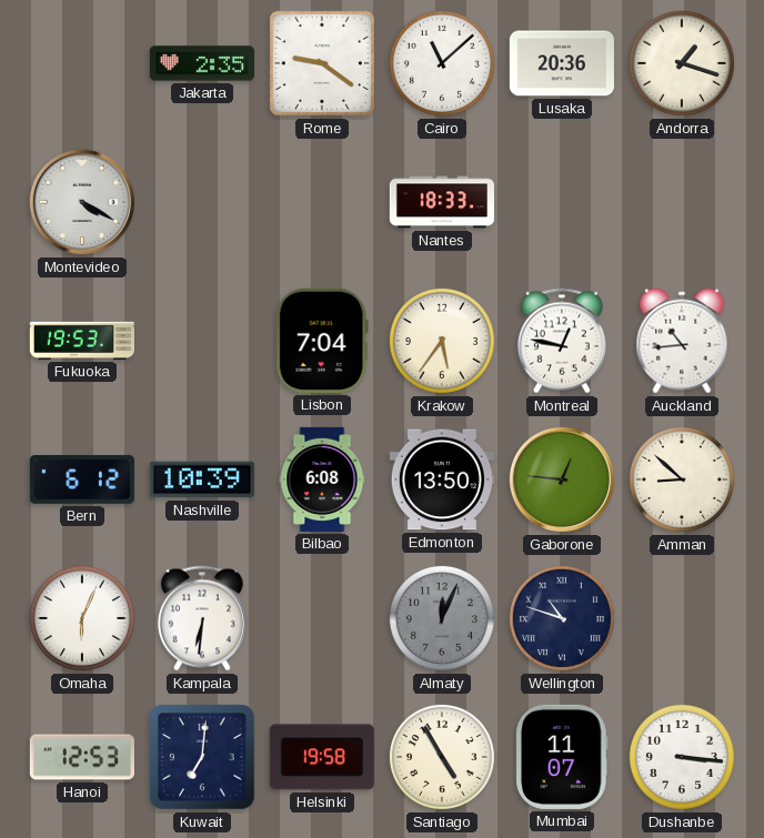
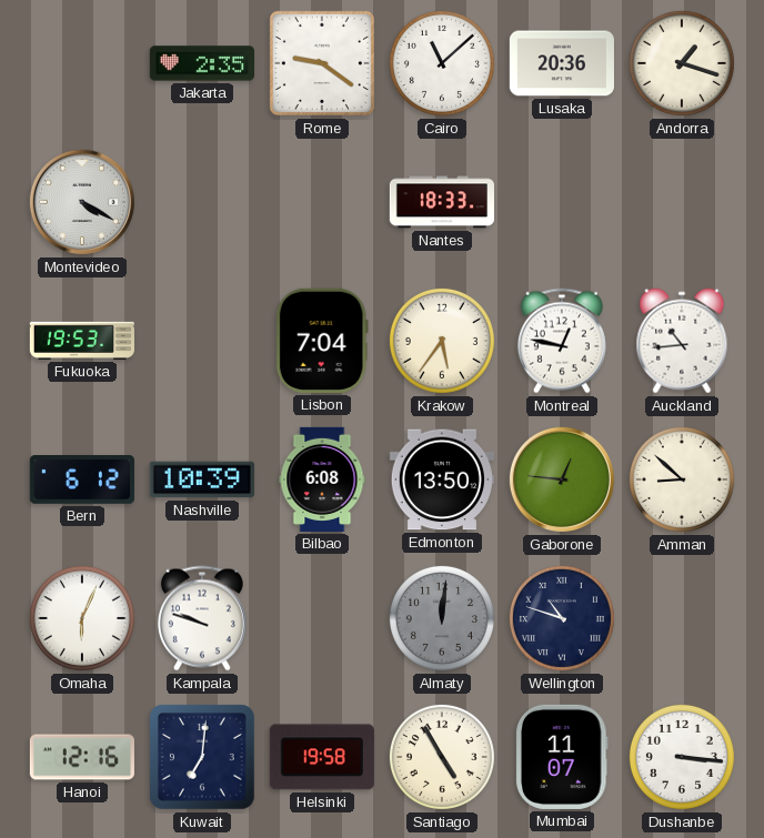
Kampala: 6:31 -> 9:48
Almaty: 12:04 -> 12:01
Hanoi: 12:53 -> 12:16
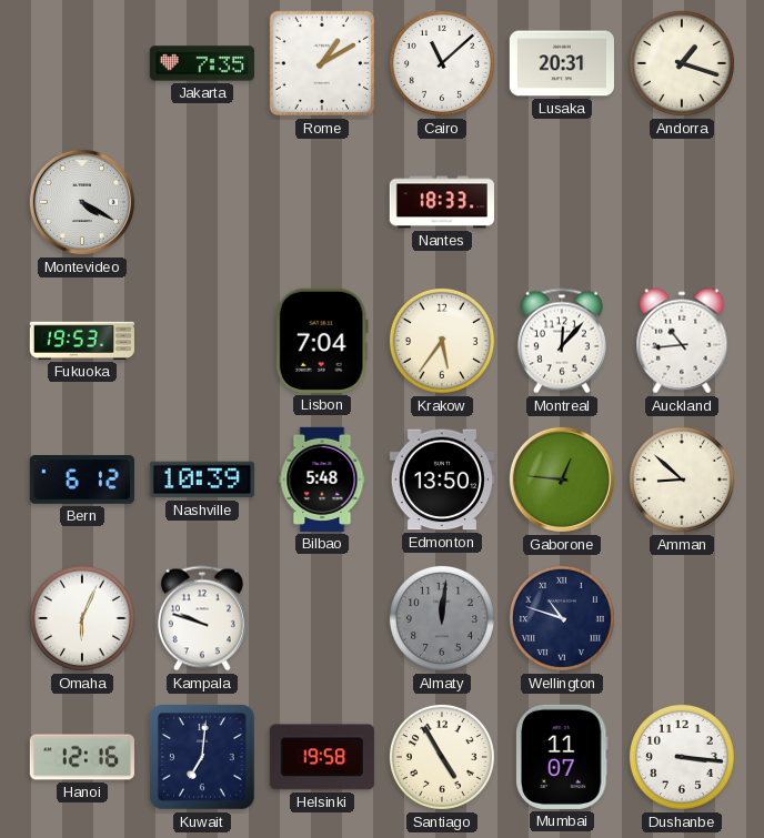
Jakarta: 2:35 -> 7:35
Rome: 9:21 -> 1:10
Lusaka: 20:36 -> 20:31
Montreal: 12:47 -> 12:07
Bilbao: 6:08 -> 5:48
